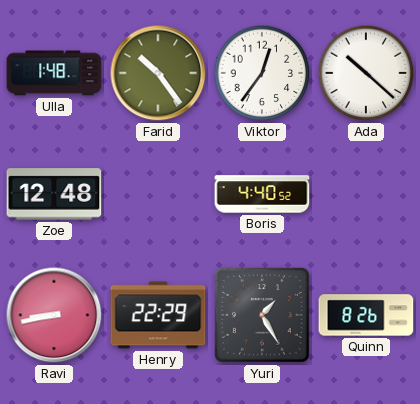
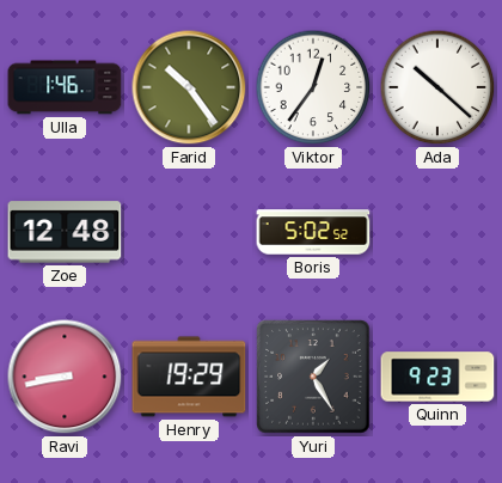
Ulla: 1:48 -> 1:46
Boris: 4:40 -> 5:02
Henry: 22:29 -> 19:29
Quinn: 8:26 -> 9:23
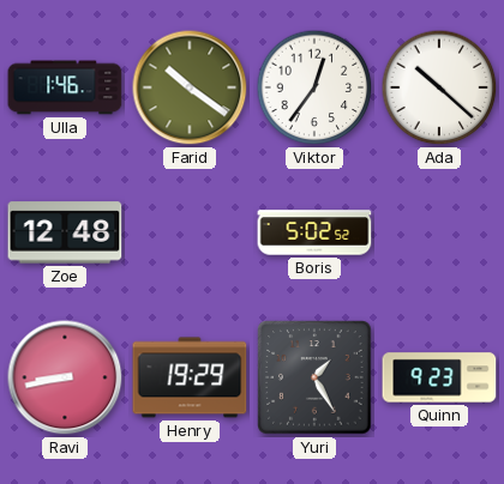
Farid: 10:24 -> 10:21
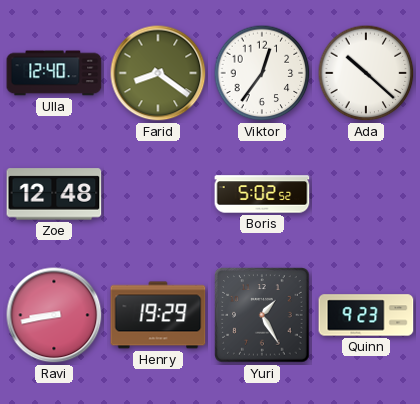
Ulla: 1:46 -> 12:40
Farid: 10:21 -> 8:21
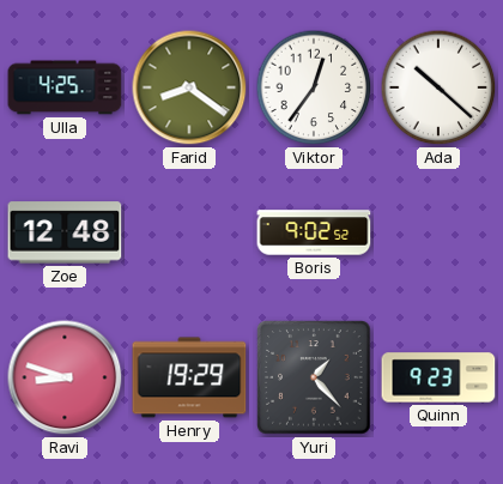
Ulla: 12:40 -> 4:25
Boris: 5:02 -> 9:02
Ravi: 8:43 -> 8:48
Yuri: 1:25 -> 1:23
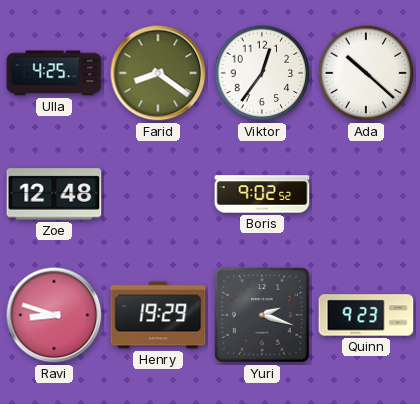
Yuri: 1:23 -> 2:18
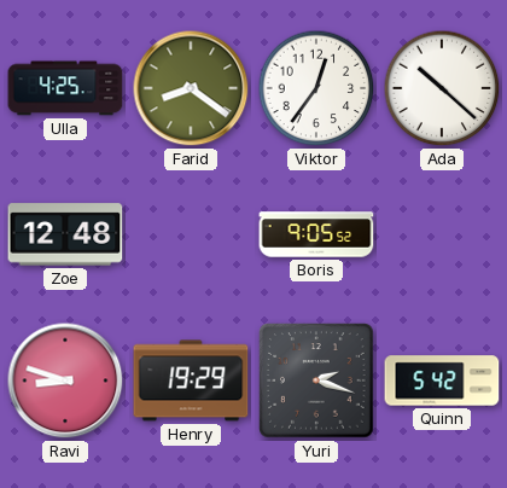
Boris: 9:02 -> 9:05
Quinn: 9:23 -> 5:42
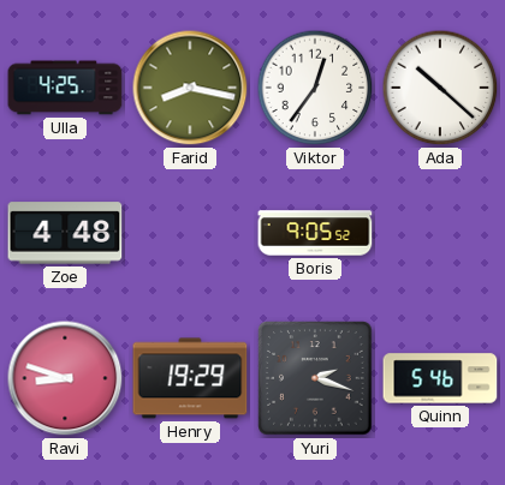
Farid: 8:21 -> 8:17
Zoe: 12:48 -> 4:48
Quinn: 5:42 -> 5:46
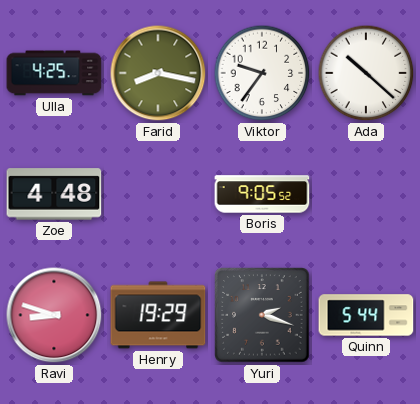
Viktor: 12:36 -> 9:36
Quinn: 5:46 -> 5:44
